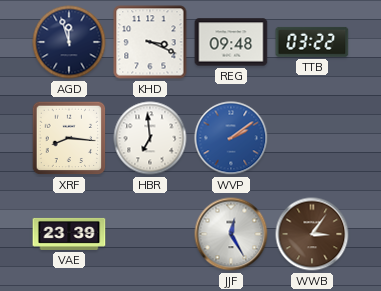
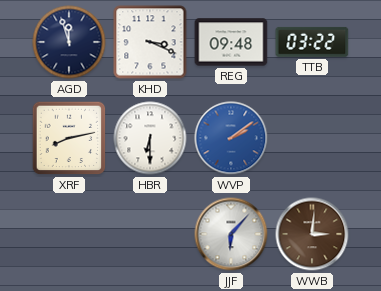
XRF: 8:16 -> 8:13
HBR: 6:59 -> 6:30
VAE: 23:39 -> none
JJF: 12:25 -> 6:07
WWB: 3:06 -> 3:01
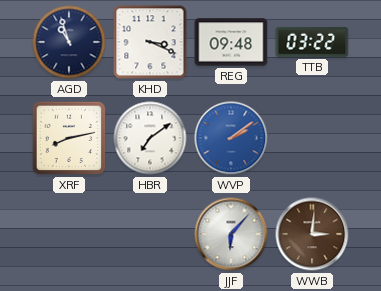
AGD: 11:57 -> 10:57
HBR: 6:30 -> 7:09
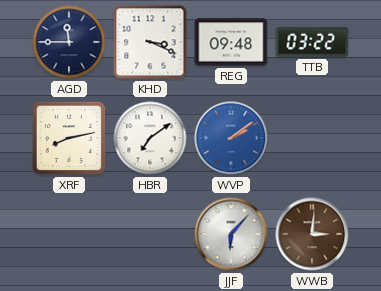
AGD: 10:57 -> 11:45
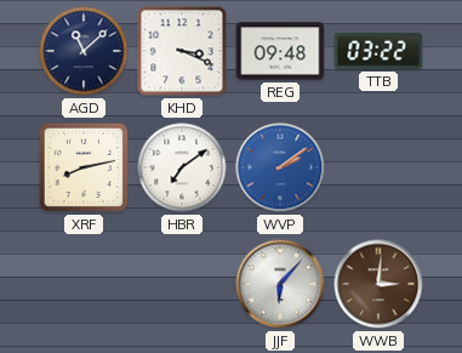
AGD: 11:45 -> 11:08
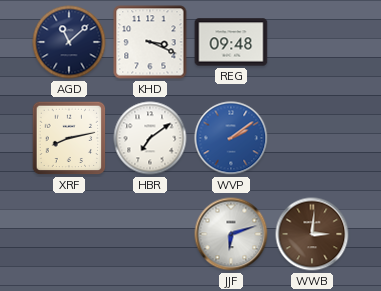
TTB: 03:22 -> none
JJF: 6:07 -> 6:12
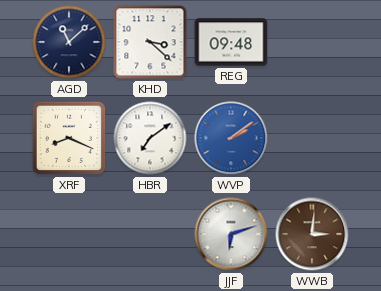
KHD: 3:19 -> 3:22
XRF: 8:13 -> 8:19
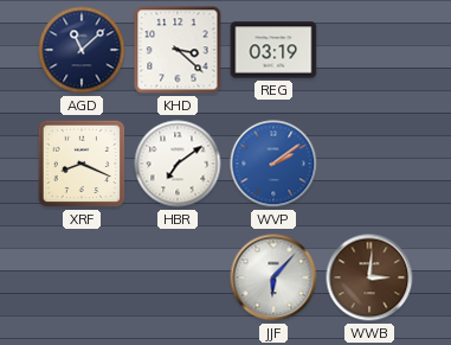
REG: 09:48 -> 03:19
JJF: 6:12 -> 6:07
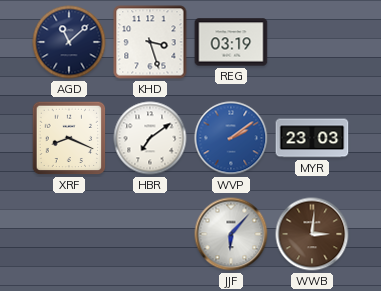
KHD: 3:22 -> 3:27
MYR: none -> 23:03
